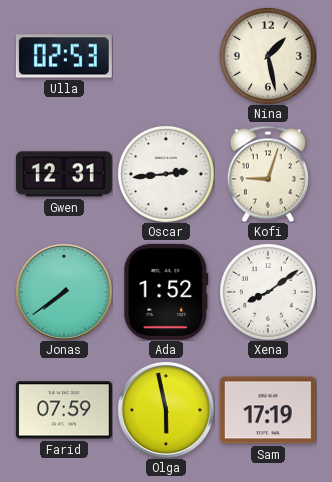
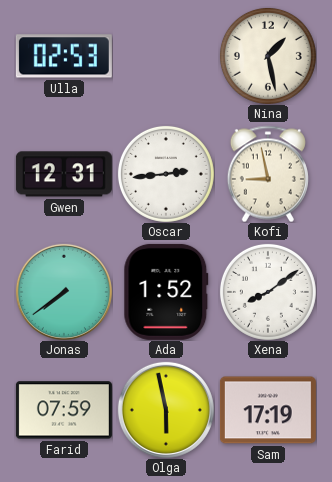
Kofi: 9:03 -> 8:58
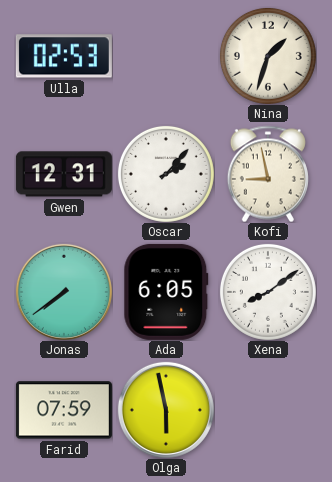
Nina: 1:28 -> 1:33
Oscar: 2:44 -> 2:07
Ada: 1:52 -> 6:05
Sam: 17:19 -> none
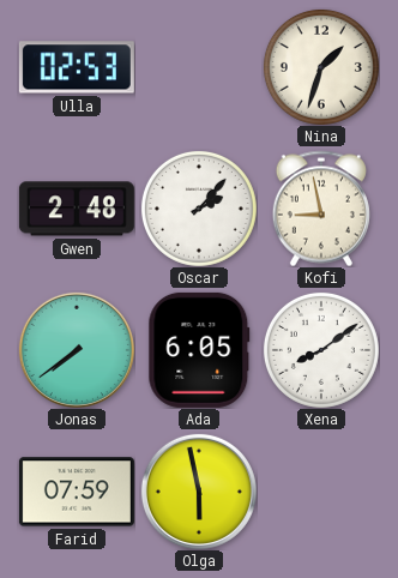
Gwen: 12:31 -> 2:48
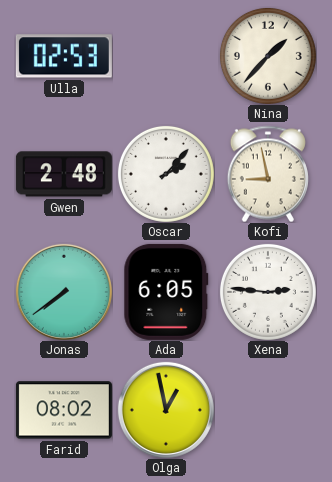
Nina: 1:33 -> 1:37
Xena: 8:09 -> 2:46
Farid: 07:59 -> 08:02
Olga: 5:58 -> 12:58
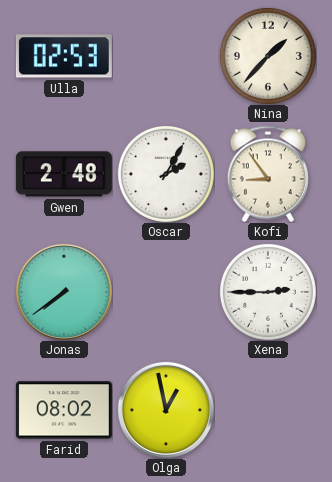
Oscar: 2:07 -> 2:05
Kofi: 8:58 -> 8:54
Ada: 6:05 -> none
Xena: 2:46 -> 2:45
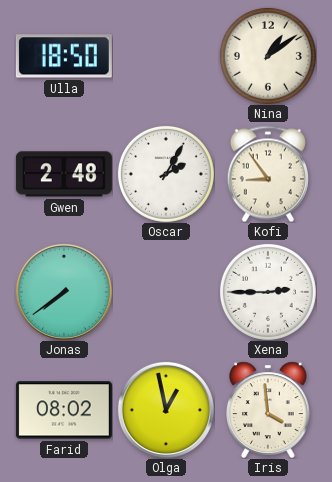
Ulla: 02:53 -> 18:50
Nina: 1:37 -> 1:09
Iris: none -> 3:59
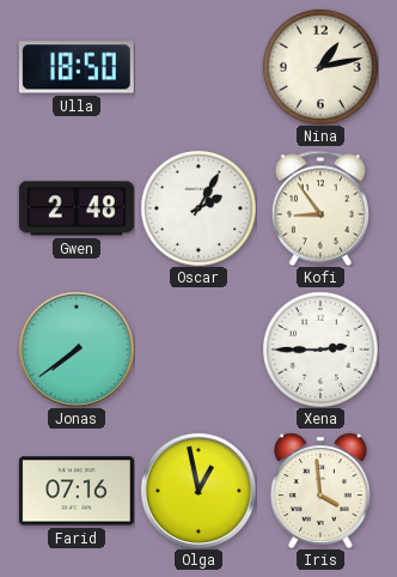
Nina: 1:09 -> 1:13
Farid: 08:02 -> 07:16
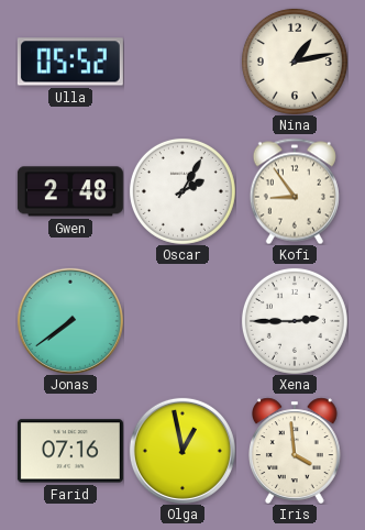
Ulla: 18:50 -> 05:52
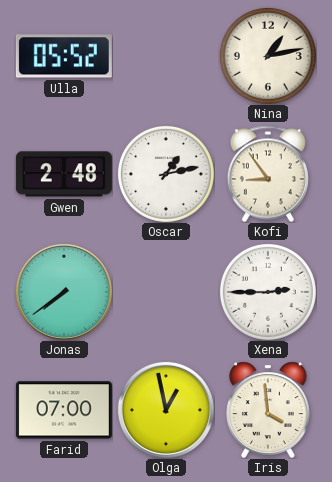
Oscar: 2:05 -> 1:13
Farid: 07:16 -> 07:00
